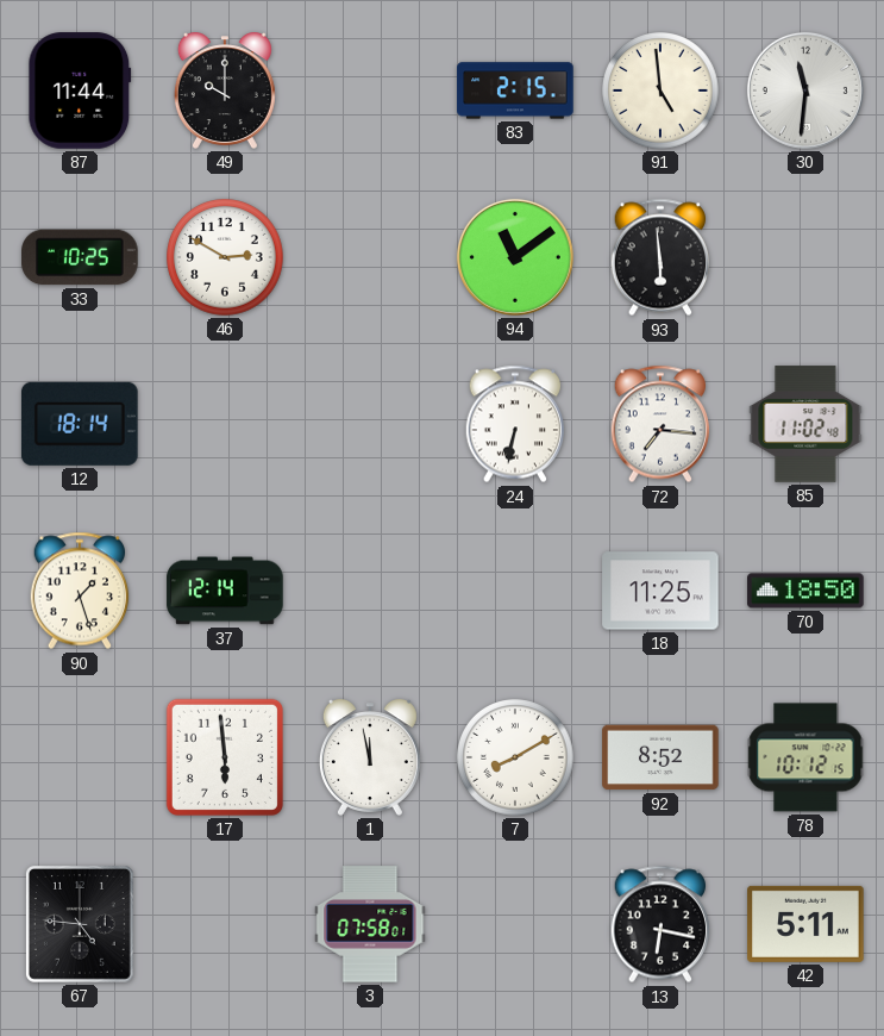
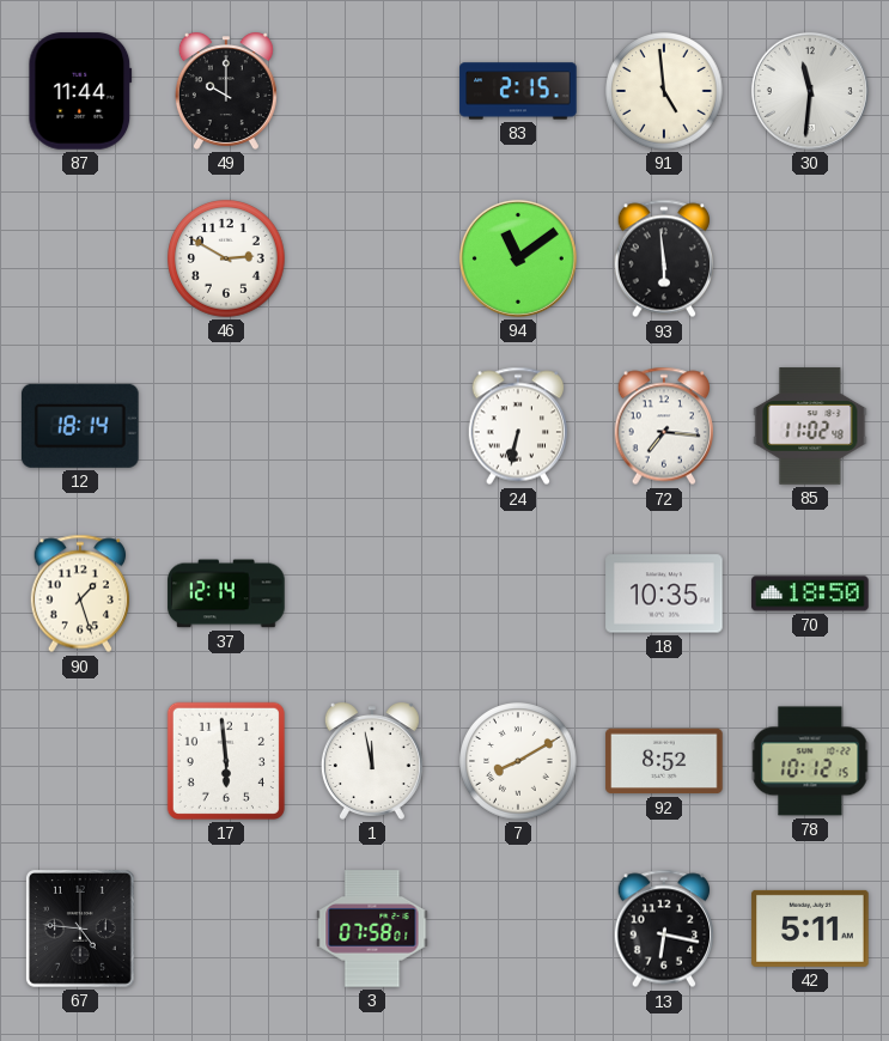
33: 10:25 -> none
18: 11:25 -> 10:35
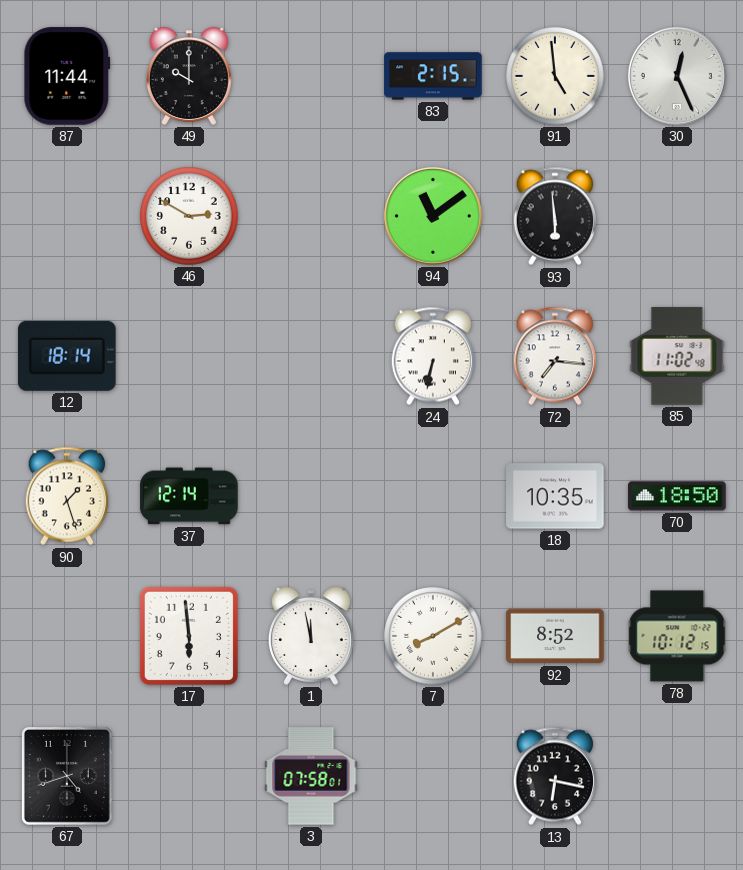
30: 11:31 -> 12:26
67: 4:46 -> 4:42
42: 5:11 -> none
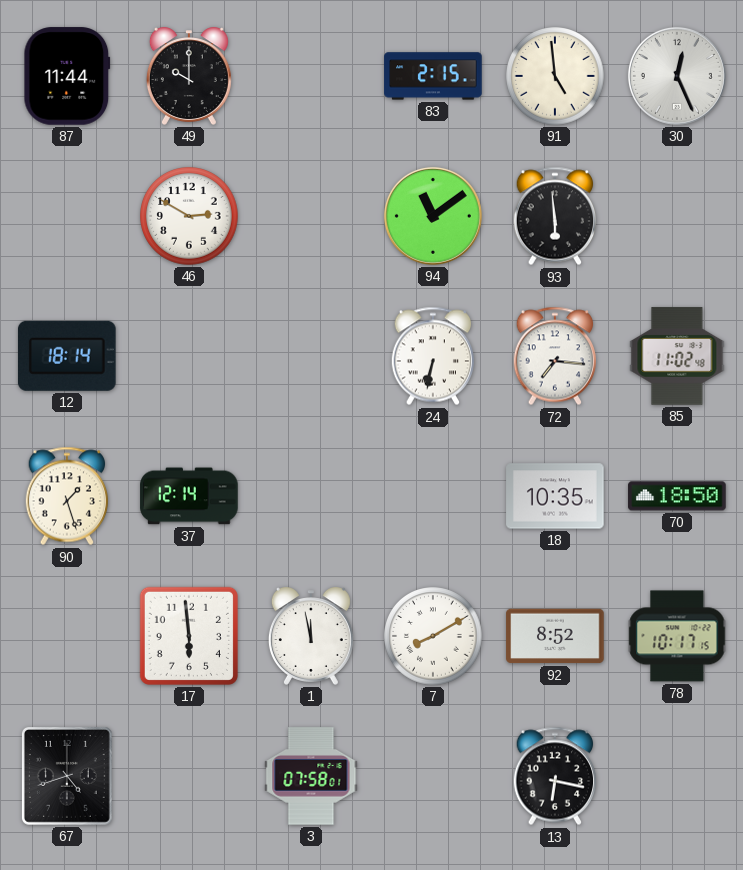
78: 10:12 -> 10:17
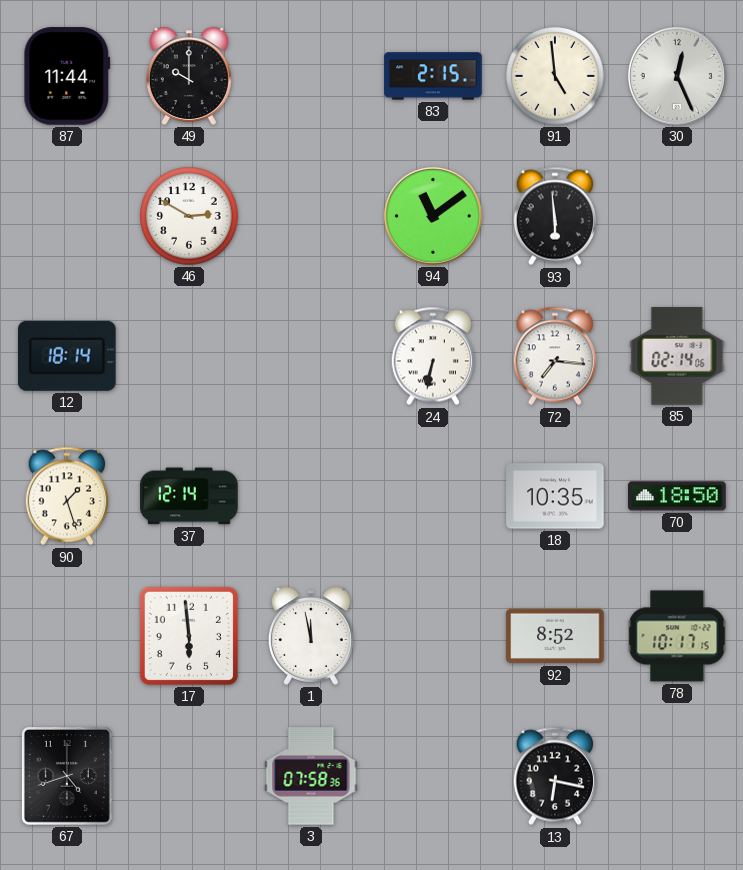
85: 11:02 -> 02:14
7: 8:10 -> none
3: 07:58:01 -> 07:58:36
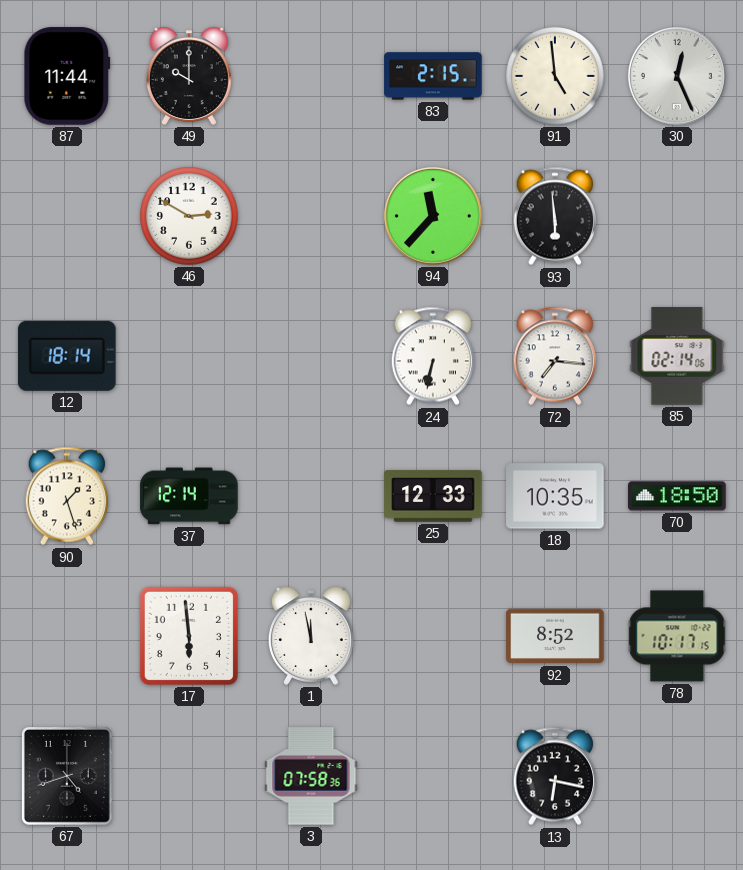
94: 11:09 -> 11:37
25: none -> 12:33
